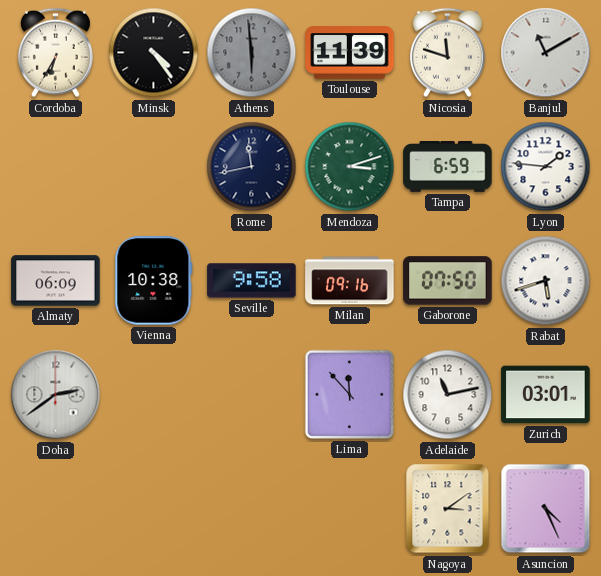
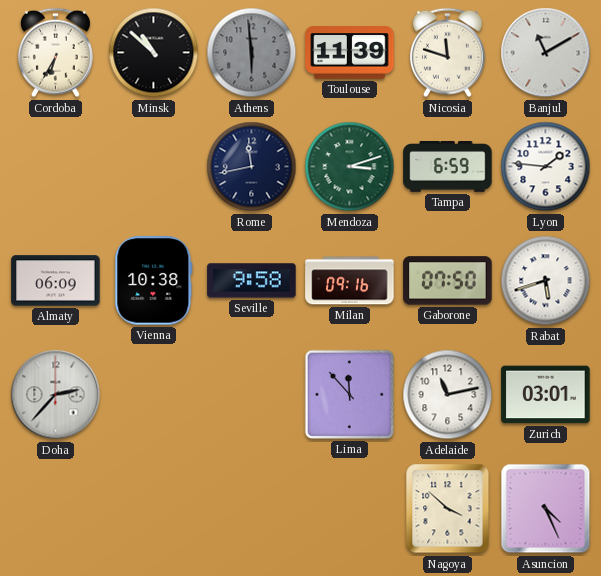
Minsk: 4:24 -> 10:52
Doha: 2:39 -> 2:37
Nagoya: 3:09 -> 3:52
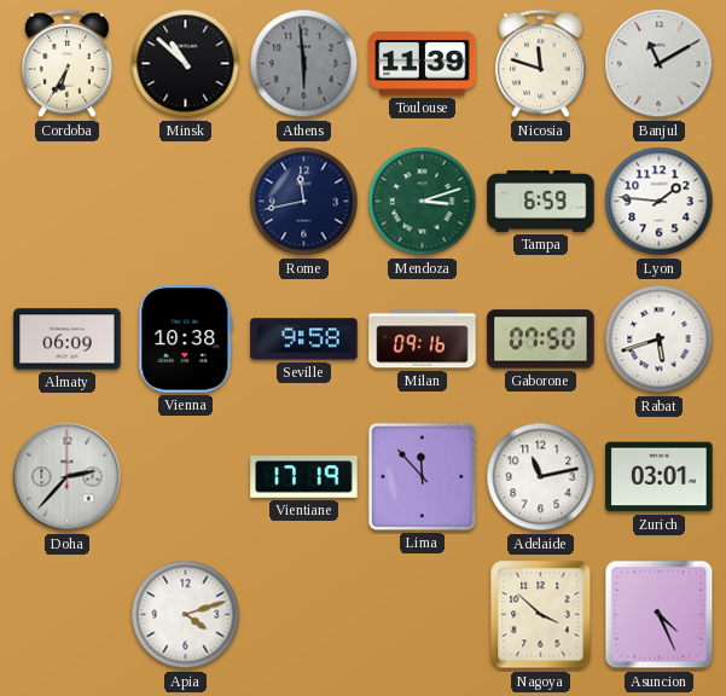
Vientiane: none -> 17:19
Apia: none -> 4:12
